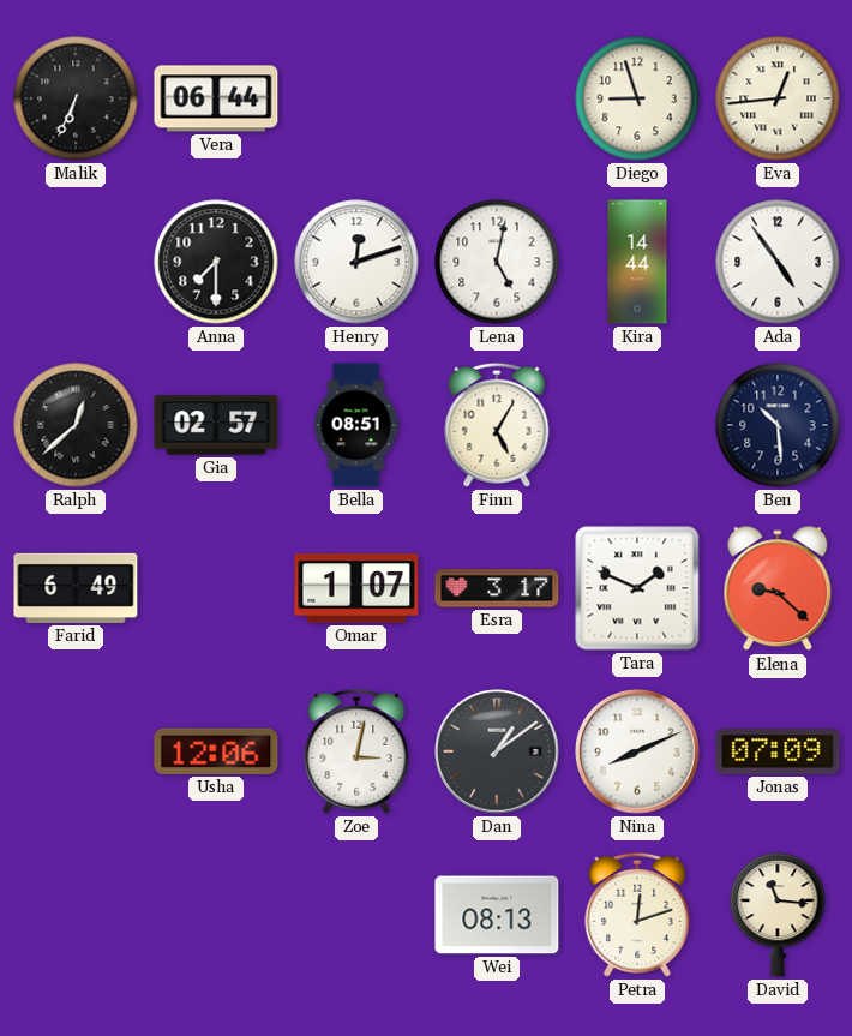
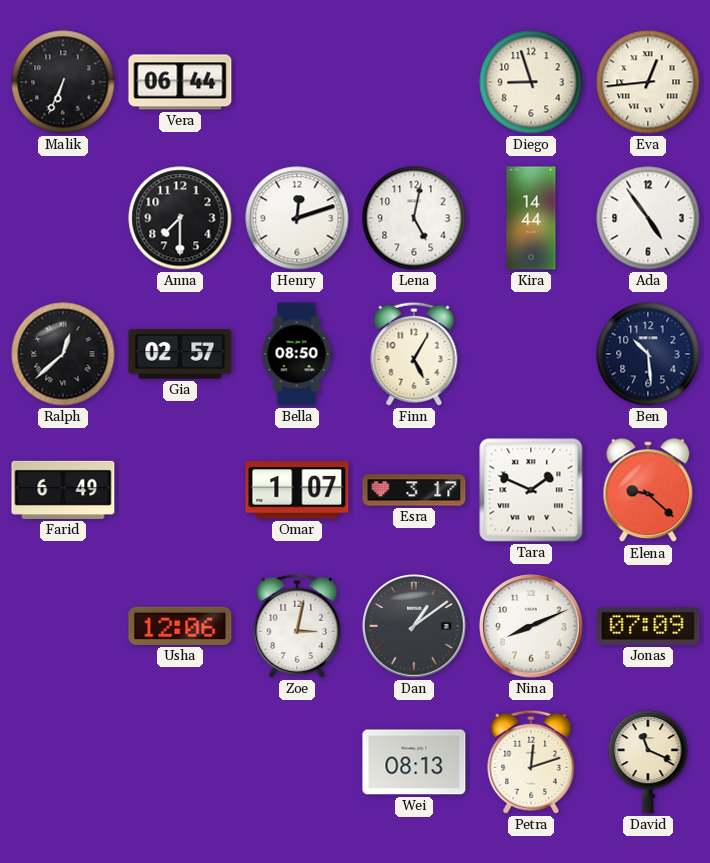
Bella: 08:51 -> 08:50
David: 11:16 -> 11:19
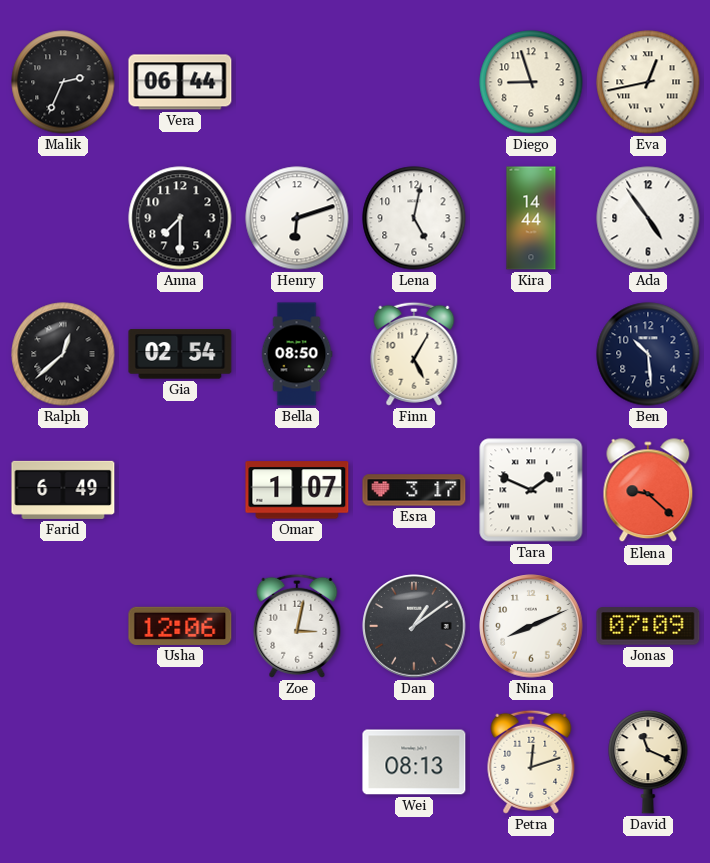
Malik: 6:34 -> 2:34
Eva: 12:44 -> 12:43
Henry: 12:12 -> 6:12
Gia: 02:57 -> 02:54
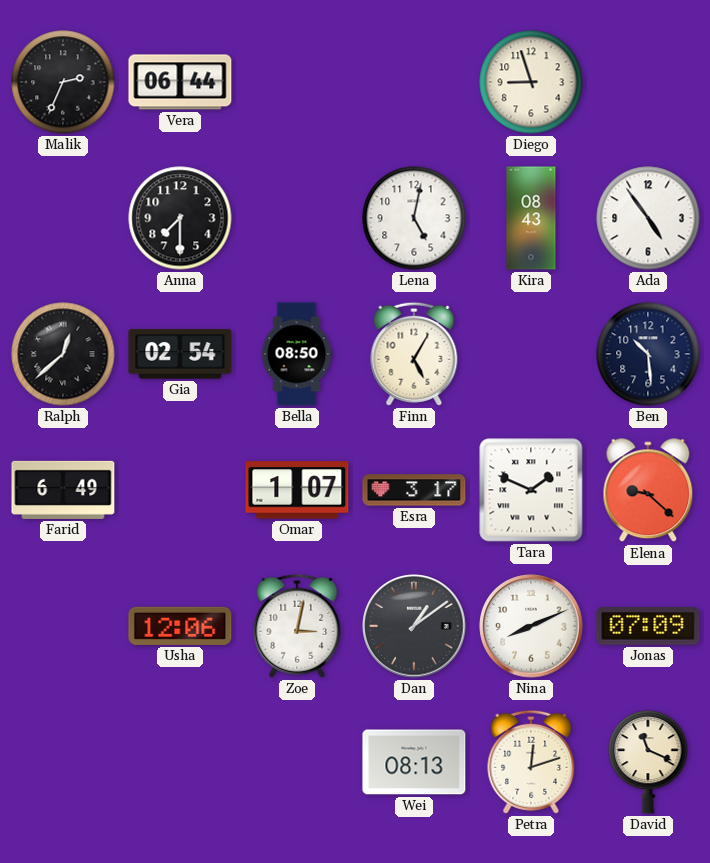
Eva: 12:43 -> none
Henry: 6:12 -> none
Kira: 14:44 -> 08:43
